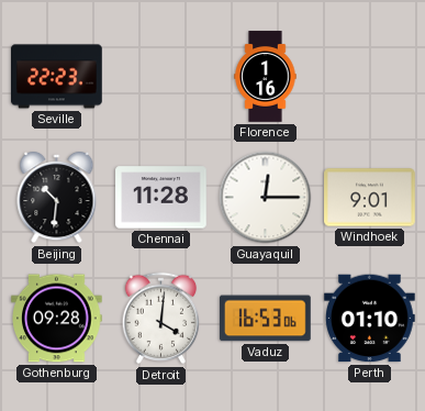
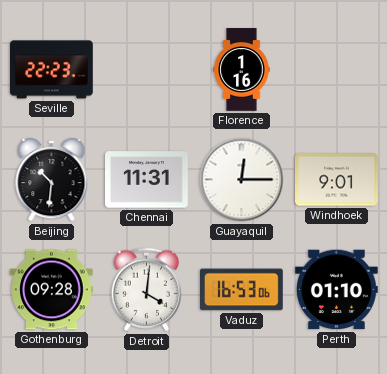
Chennai: 11:28 -> 11:31
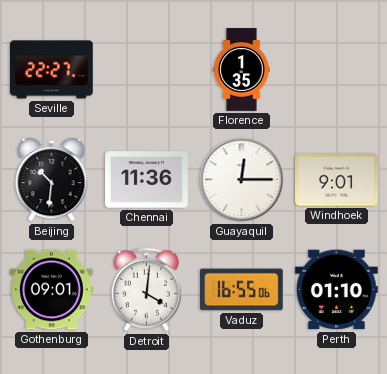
Seville: 22:23 -> 22:27
Florence: 1:16 -> 1:35
Chennai: 11:31 -> 11:36
Gothenburg: 09:28 -> 09:01
Vaduz: 16:53 -> 16:55
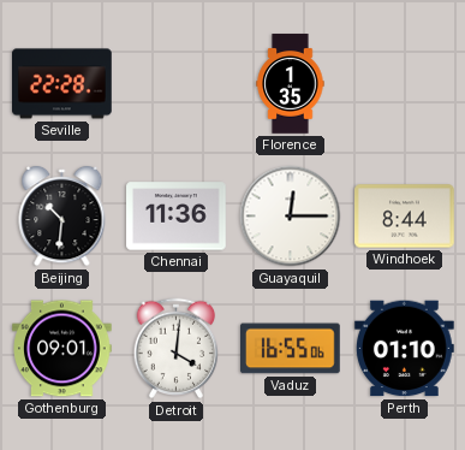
Seville: 22:27 -> 22:28
Windhoek: 9:01 -> 8:44
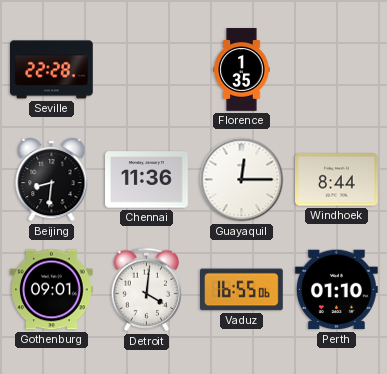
Beijing: 10:31 -> 8:31
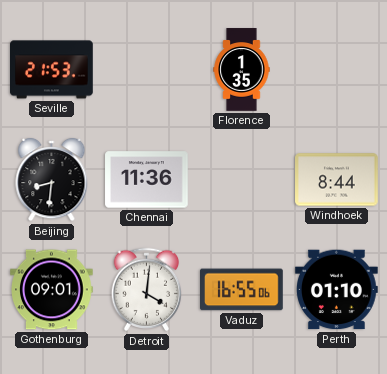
Seville: 22:28 -> 21:53
Guayaquil: 12:15 -> none
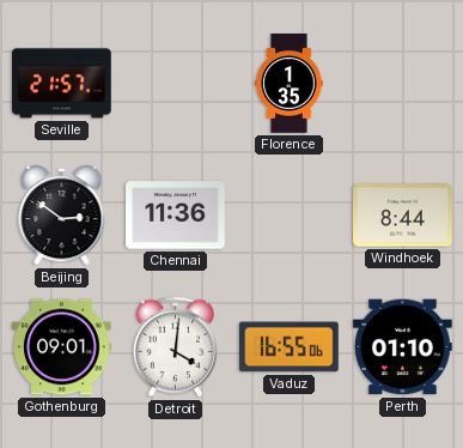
Seville: 21:53 -> 21:57
Beijing: 8:31 -> 2:51
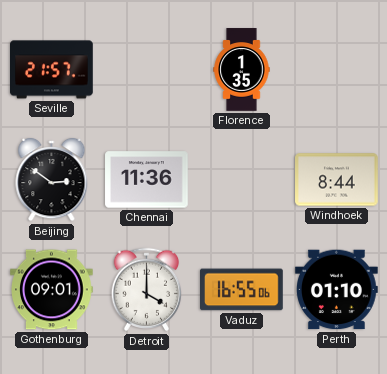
Detroit: 4:01 -> 4:00
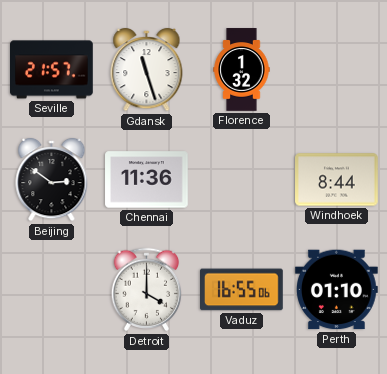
Gdansk: none -> 11:27
Florence: 1:35 -> 1:32
Gothenburg: 09:01 -> none
